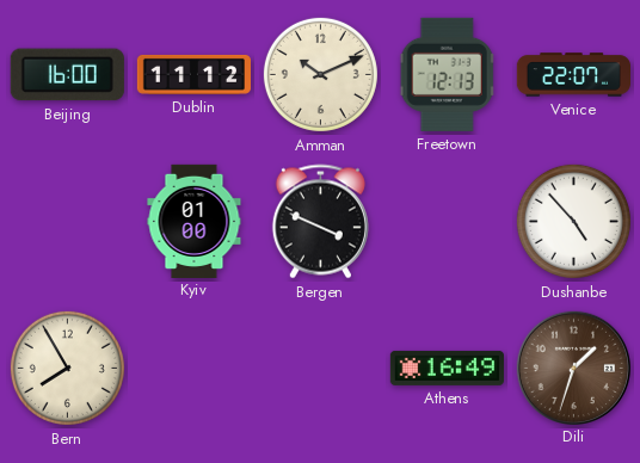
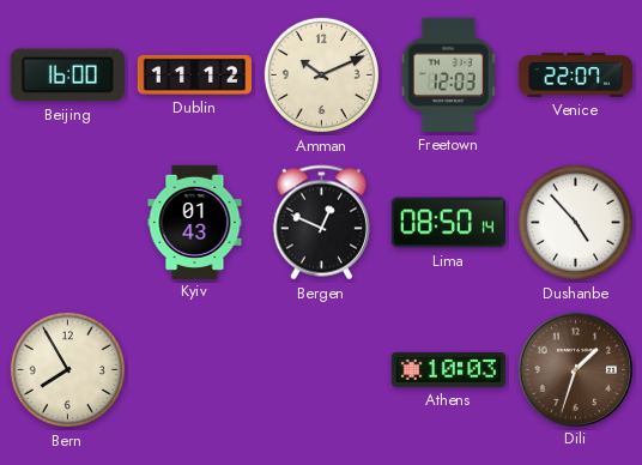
Freetown: 12:13 -> 12:03
Kyiv: 01:00 -> 01:43
Bergen: 3:49 -> 12:49
Lima: none -> 08:50
Athens: 16:49 -> 10:03
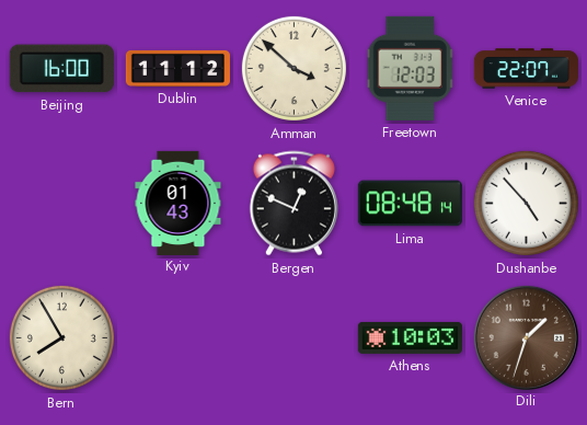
Amman: 10:11 -> 3:52
Lima: 08:50 -> 08:48
